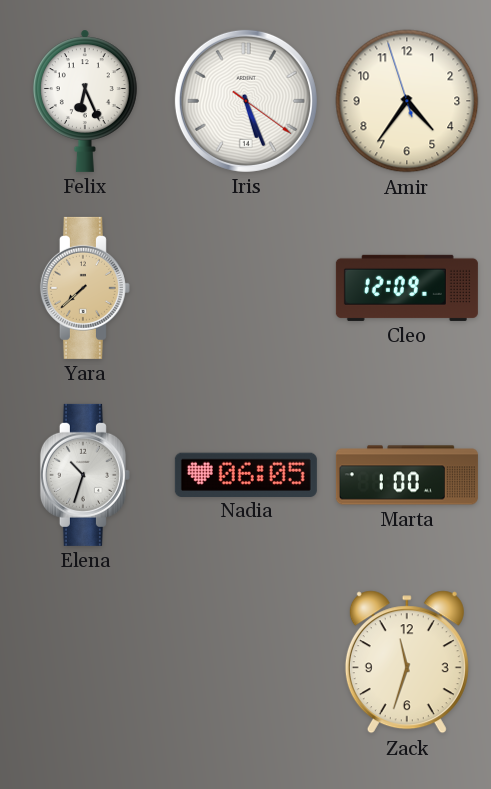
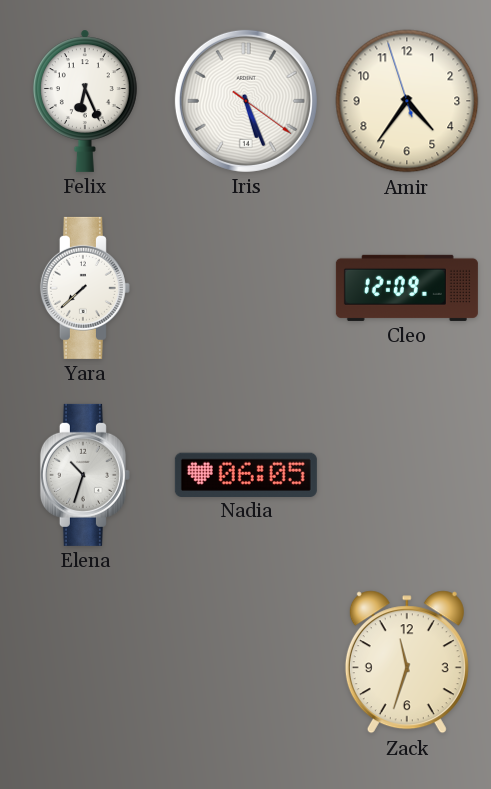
Yara dial: champagne -> white
Marta: 1:00 -> none
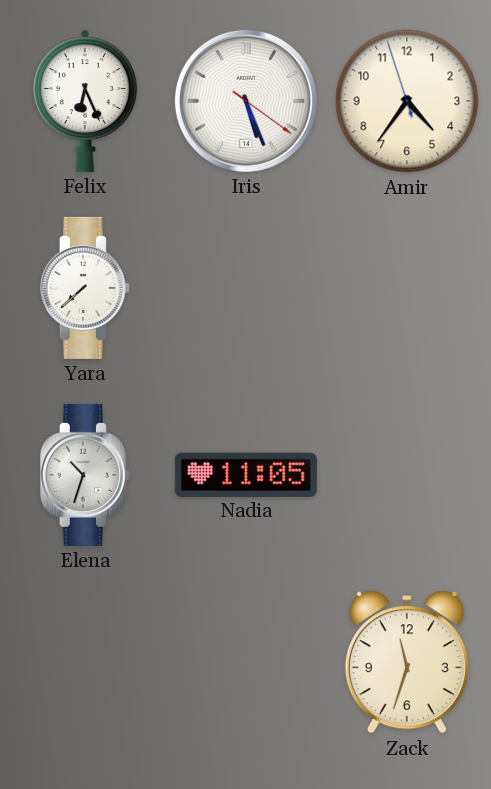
Cleo: 12:09 -> none
Nadia: 06:05 -> 11:05
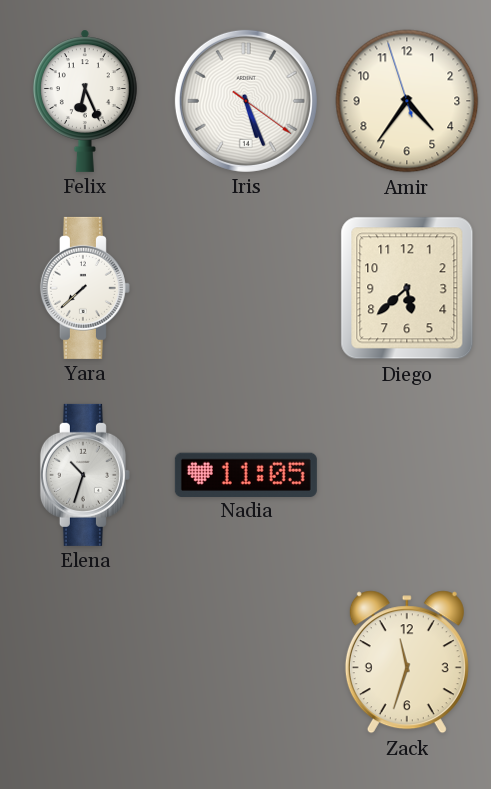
Diego: none -> 5:38
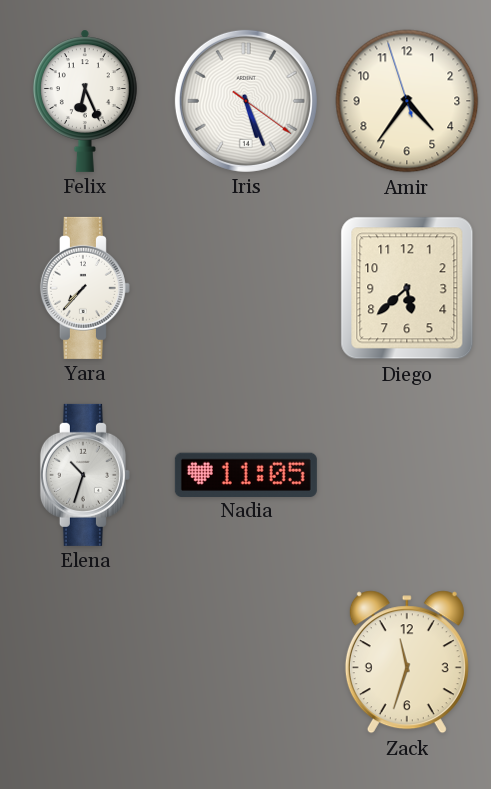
Yara: 7:38 -> 7:37
